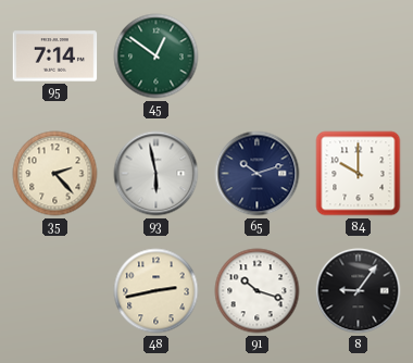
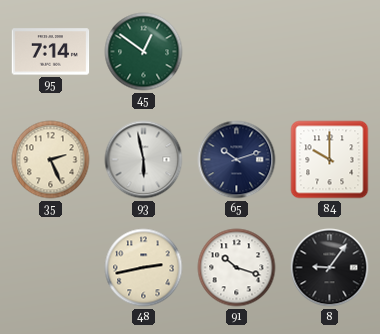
35: 2:23 -> 2:26
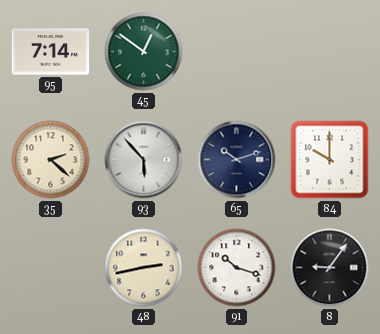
35: 2:26 -> 2:22
93: 5:58 -> 5:53
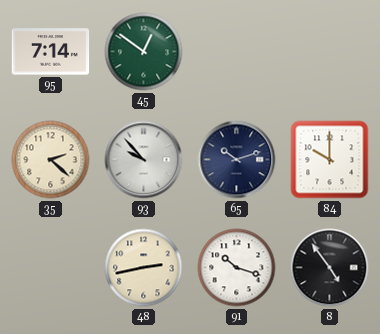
93: 5:53 -> 9:53
8: 9:06 -> 4:54
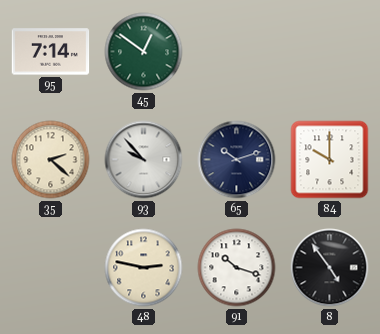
48: 2:43 -> 2:47
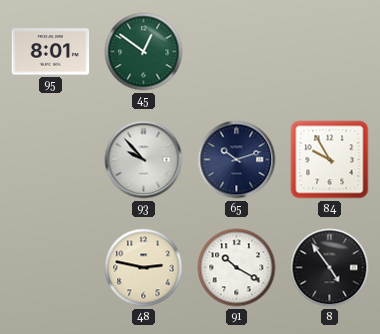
95: 7:14 -> 8:01
35: 2:22 -> none
84: 10:00 -> 9:55
91: 10:18 -> 10:20
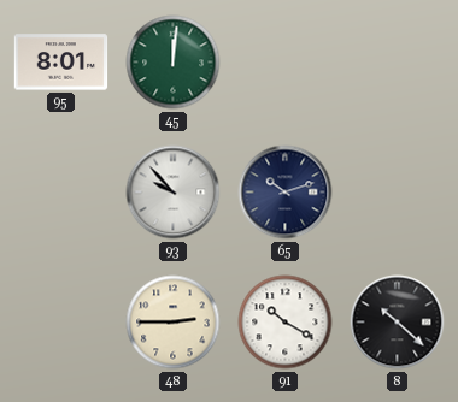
45: 12:51 -> 12:01
84: 9:55 -> none
48: 2:47 -> 2:45
8: 4:54 -> 10:22
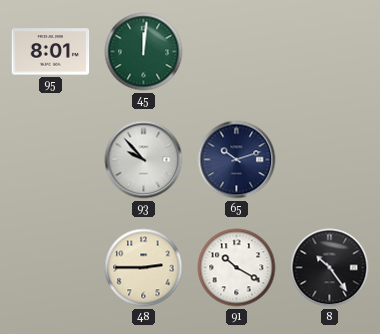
8: 10:22 -> 10:24
